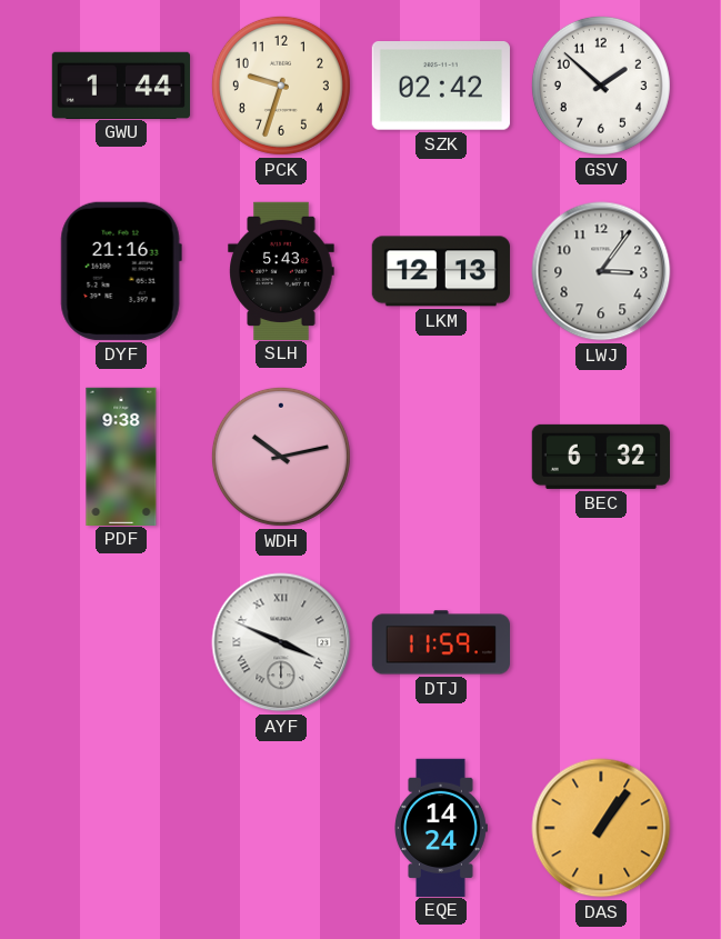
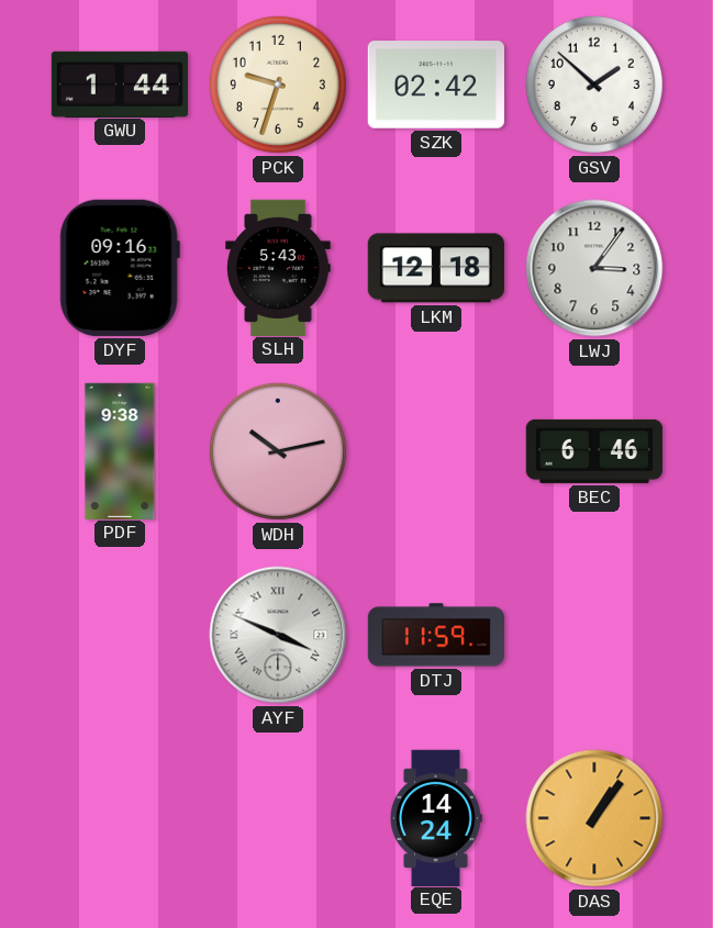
DYF: 21:16 -> 09:16
LKM: 12:13 -> 12:18
BEC: 6:32 -> 6:46
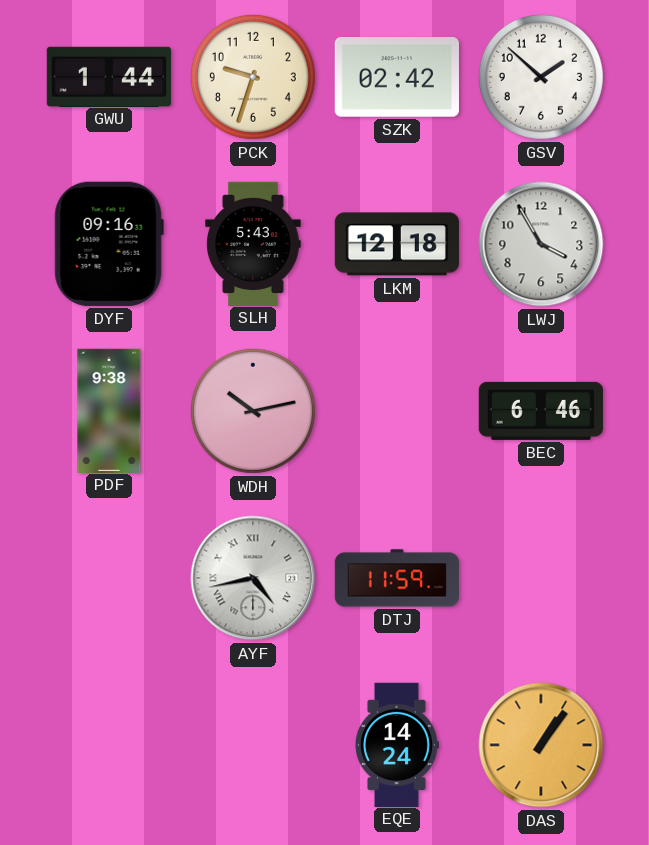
LWJ: 3:06 -> 3:55
AYF: 3:49 -> 4:43
